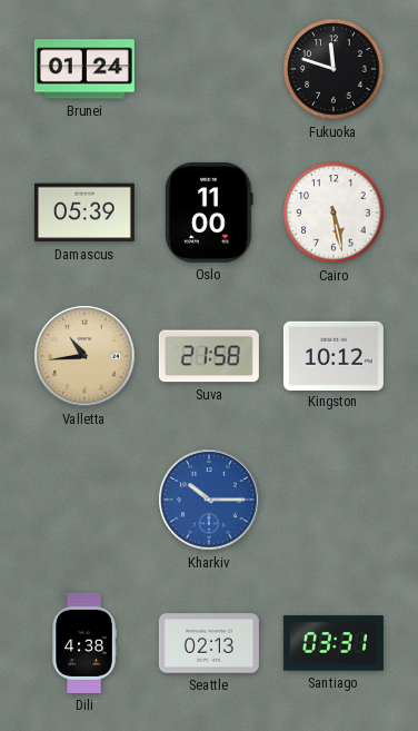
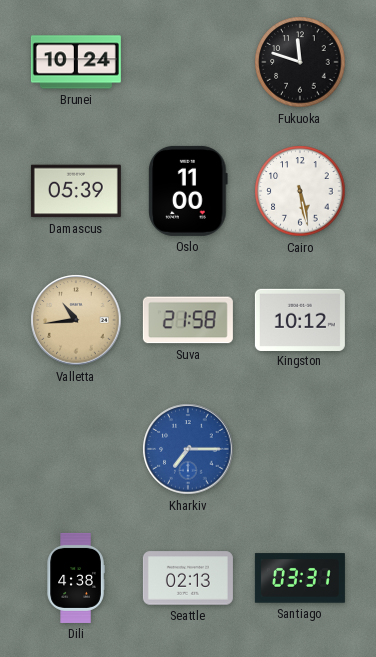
Brunei: 01:24 -> 10:24
Kharkiv: 10:15 -> 7:15
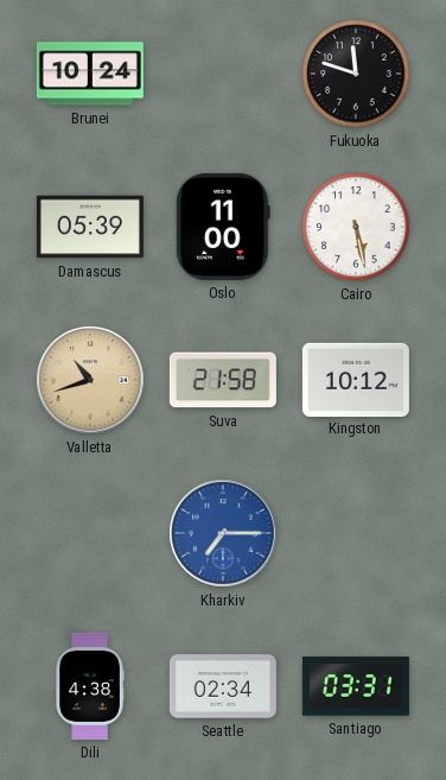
Valletta: 10:44 -> 10:42
Seattle: 02:13 -> 02:34
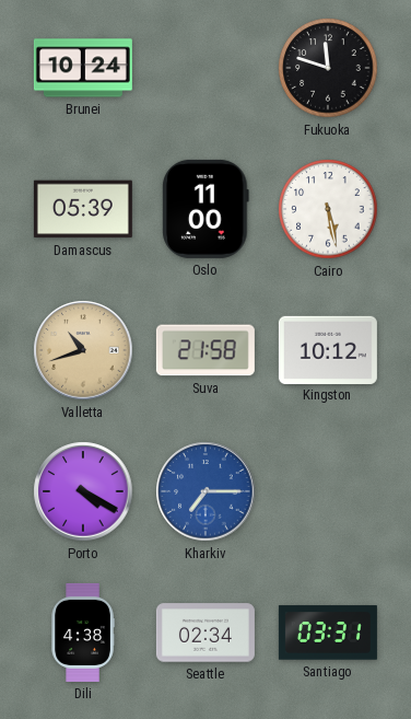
Porto: none -> 4:20
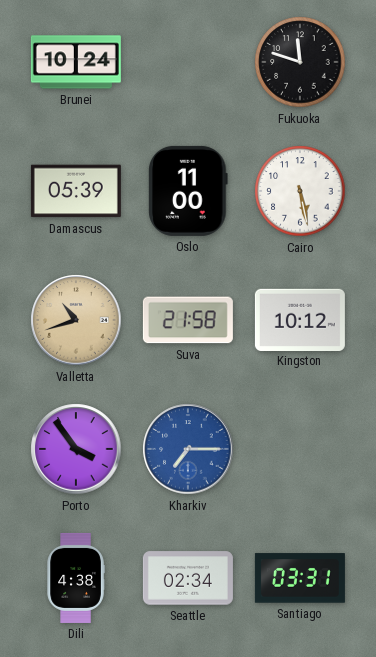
Porto: 4:20 -> 3:54
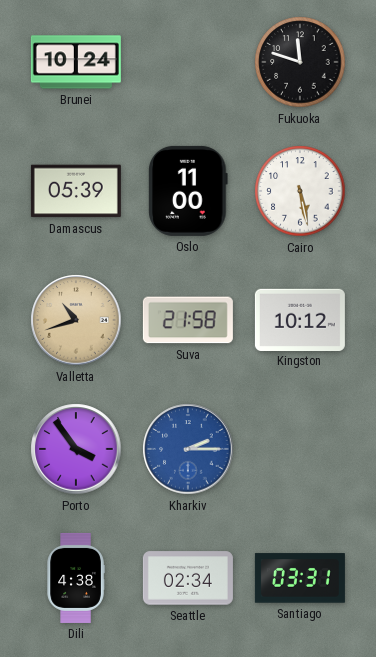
Kharkiv: 7:15 -> 2:15
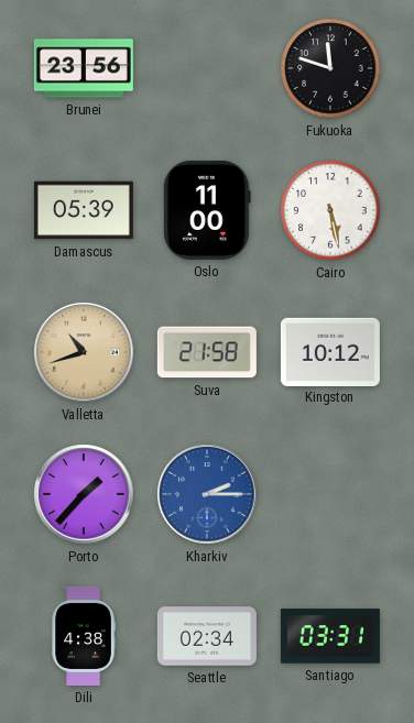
Brunei: 10:24 -> 23:56
Porto: 3:54 -> 1:37
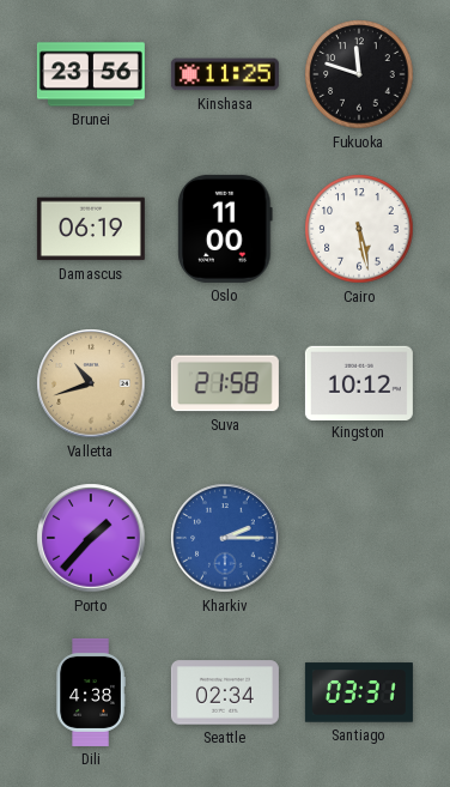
Kinshasa: none -> 11:25
Damascus: 05:39 -> 06:19
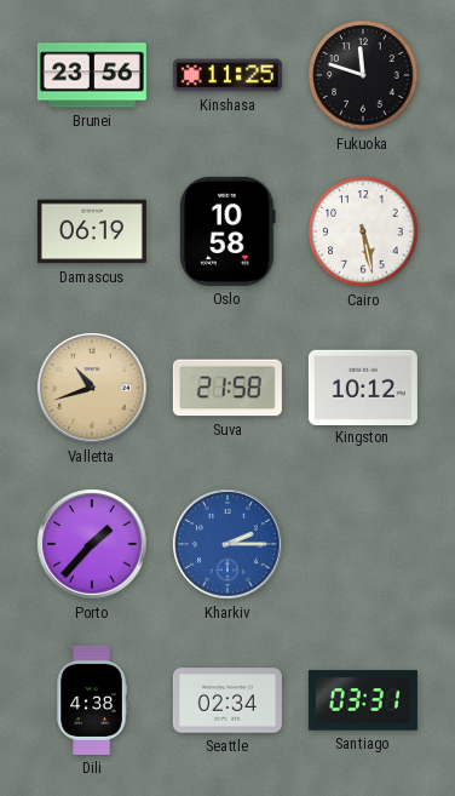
Oslo: 11:00 -> 10:58
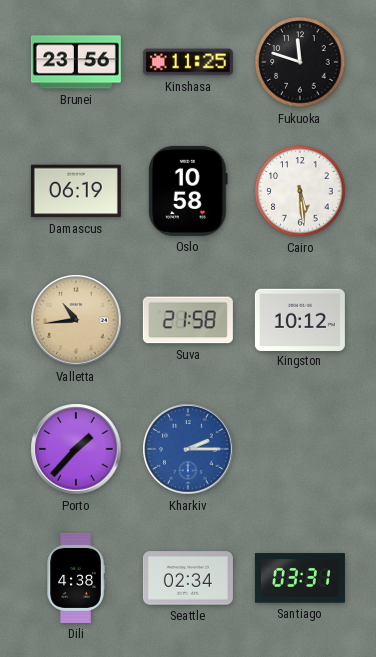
Cairo: 5:28 -> 5:29
Valletta: 10:42 -> 10:44
